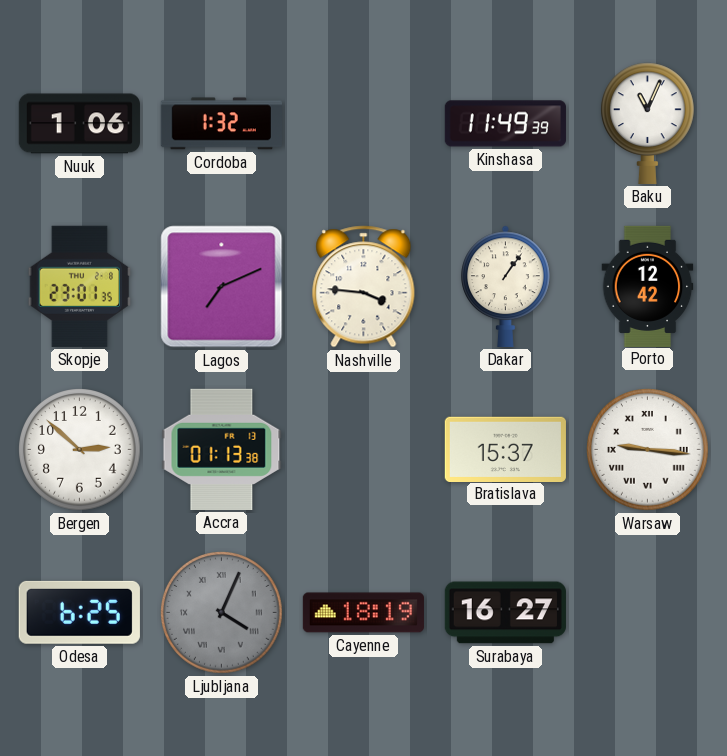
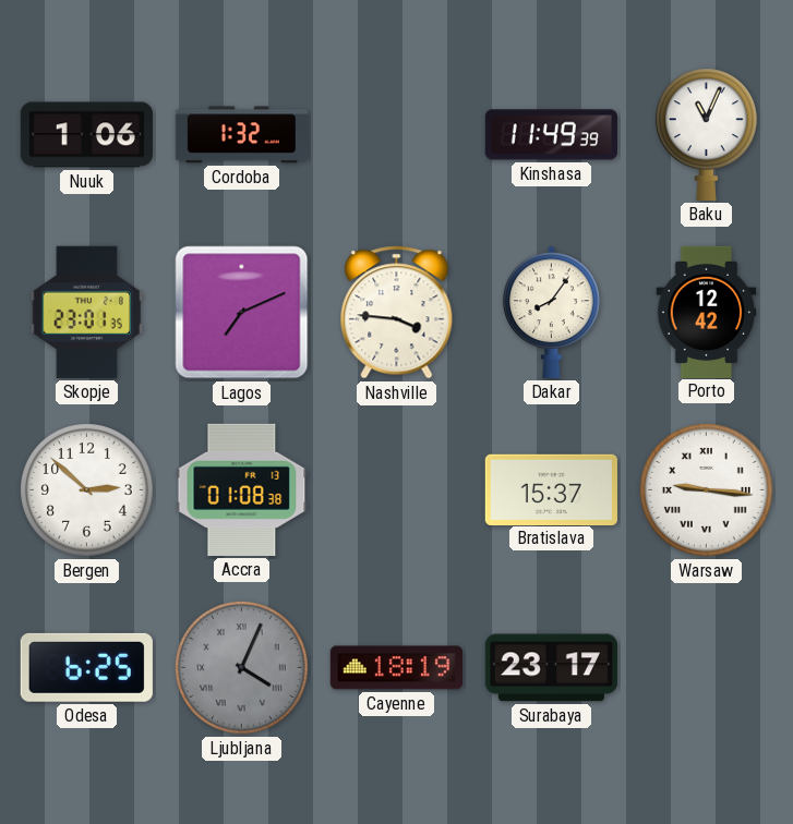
Dakar: 1:06 -> 8:06
Accra: 01:13 -> 01:08
Surabaya: 16:27 -> 23:17
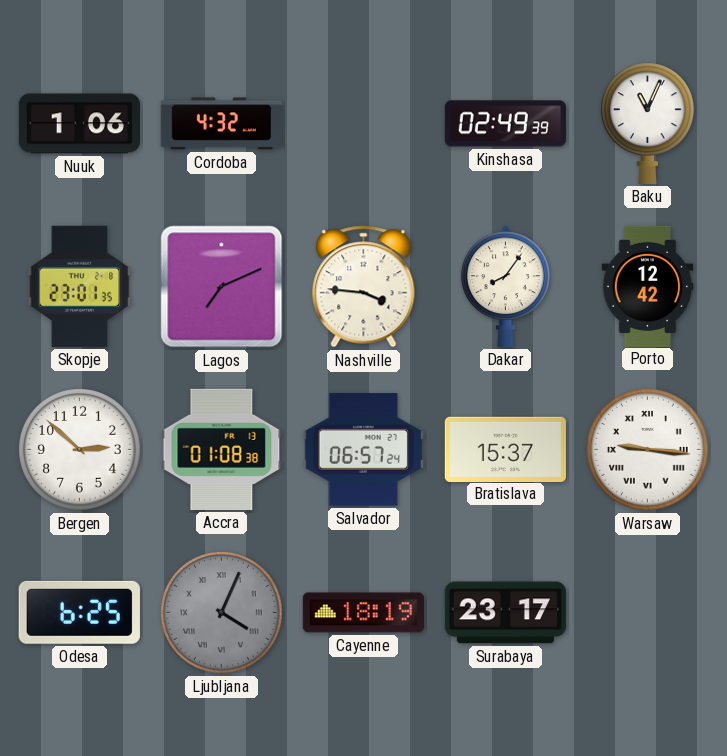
Cordoba: 1:32 -> 4:32
Kinshasa: 11:49 -> 02:49
Salvador: none -> 06:57
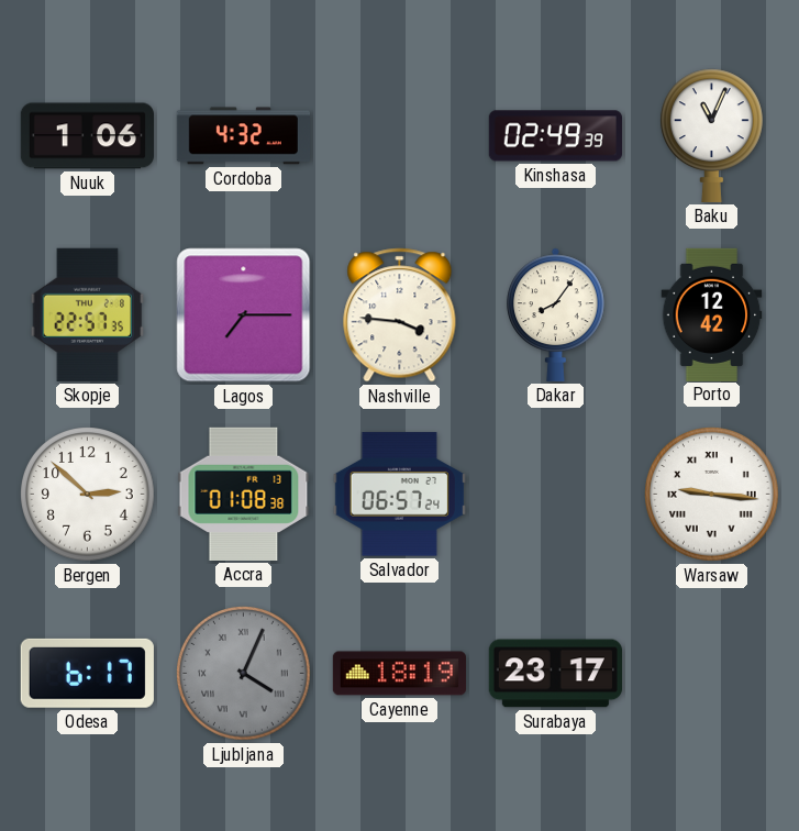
Skopje: 23:01 -> 22:57
Lagos: 7:11 -> 7:15
Bratislava: 15:37 -> none
Odesa: 6:25 -> 6:17
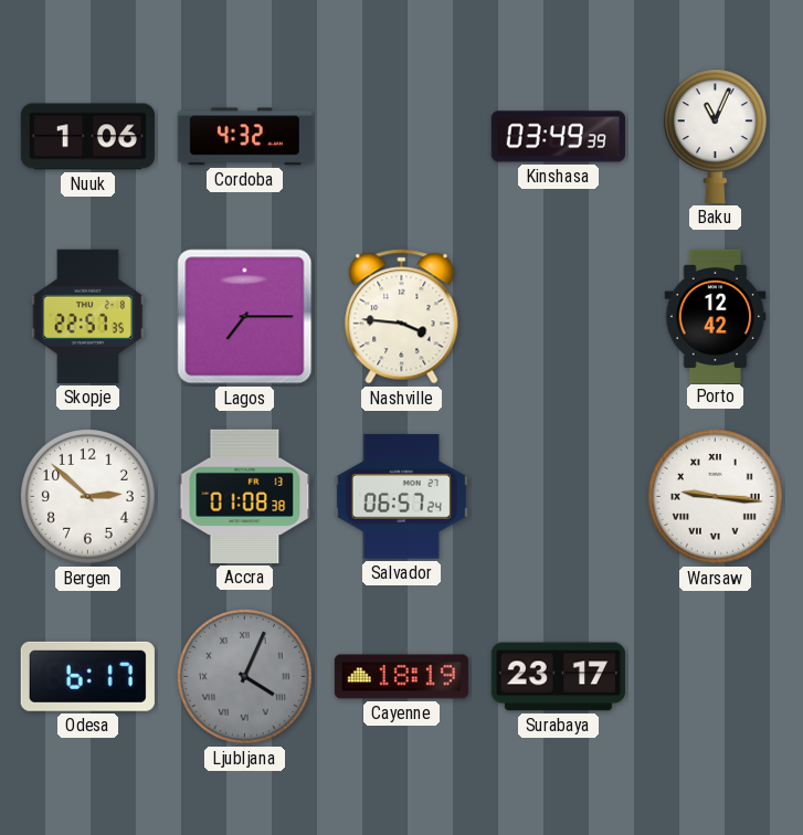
Kinshasa: 02:49 -> 03:49
Dakar: 8:06 -> none
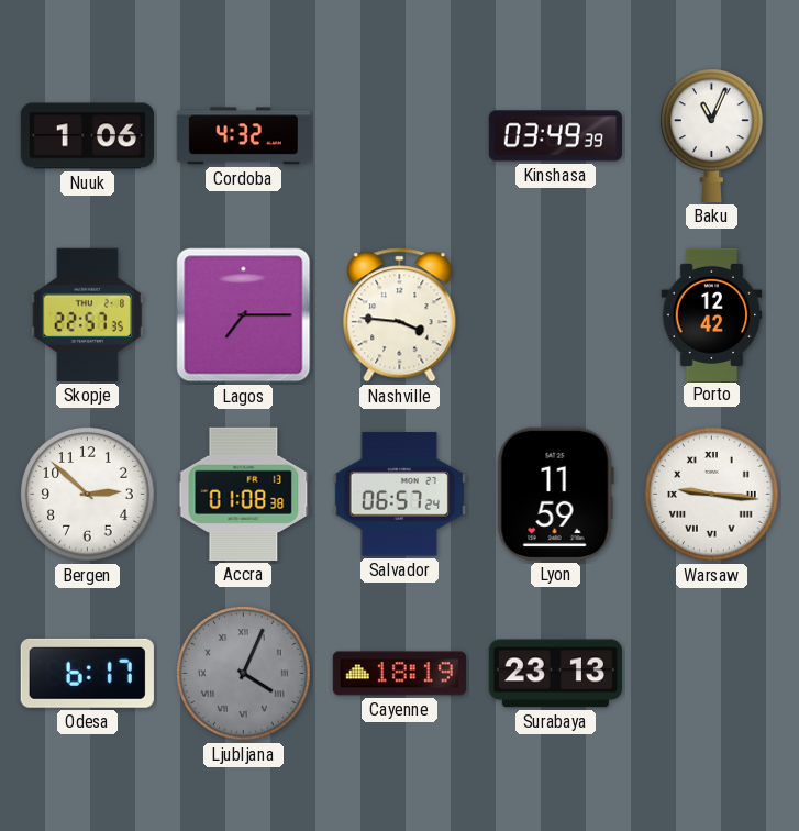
Lyon: none -> 11:59
Surabaya: 23:17 -> 23:13
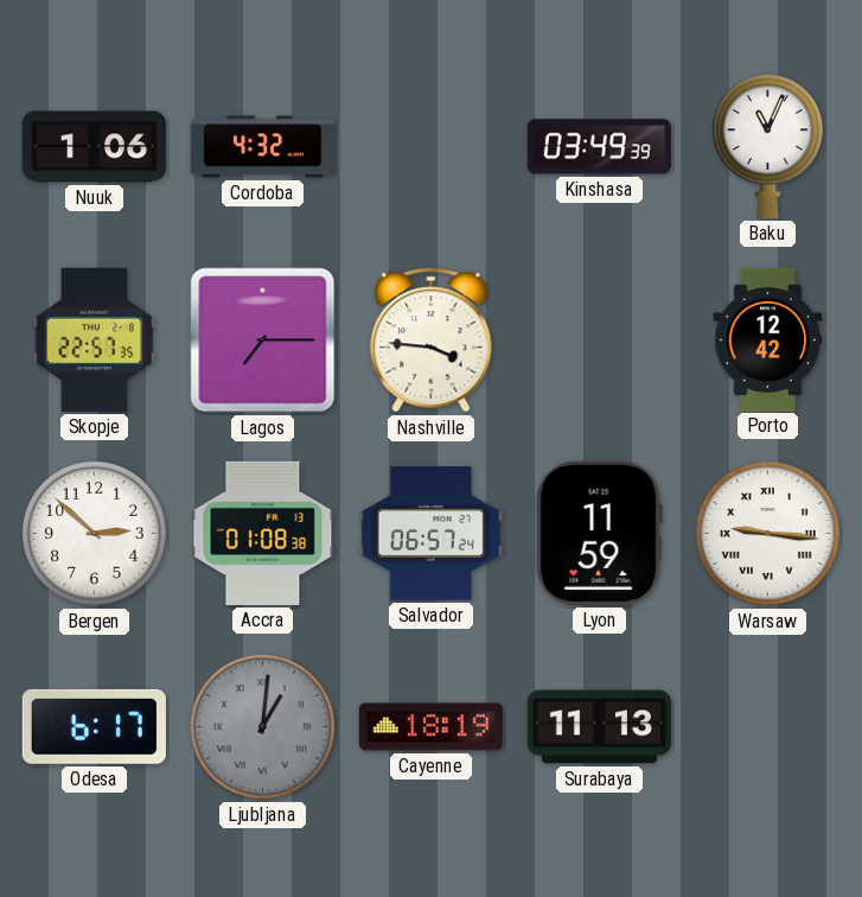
Ljubljana: 4:04 -> 1:01
Surabaya: 23:13 -> 11:13
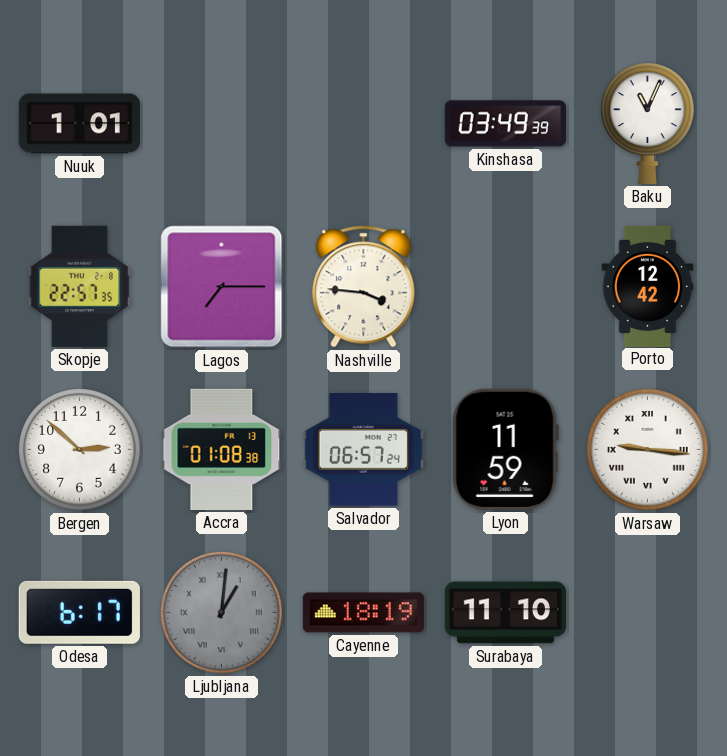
Nuuk: 1:06 -> 1:01
Cordoba: 4:32 -> none
Surabaya: 11:13 -> 11:10
